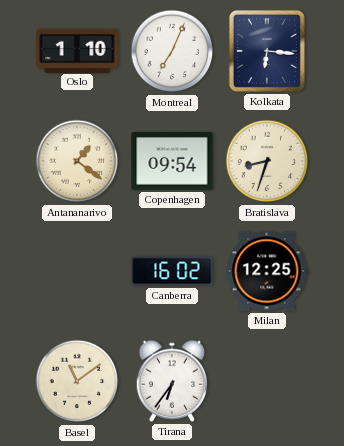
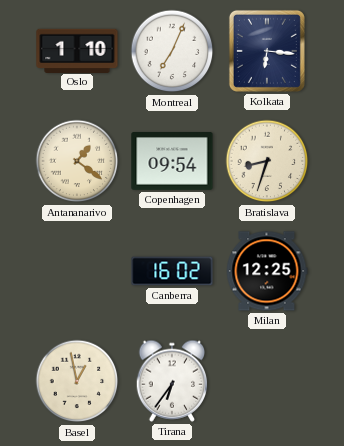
Basel: 11:09 -> 12:58
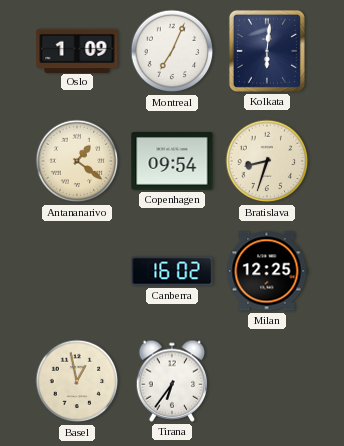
Oslo: 1:10 -> 1:09
Kolkata: 6:16 -> 6:01
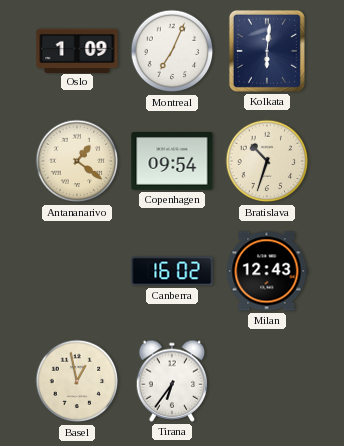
Bratislava: 8:33 -> 10:33
Milan: 12:25 -> 12:43
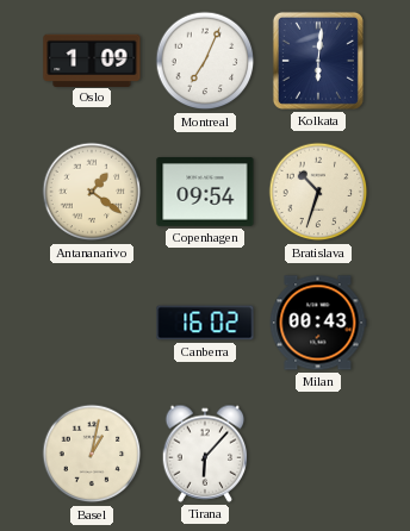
Milan: 12:43 -> 00:43
Basel: 12:58 -> 1:02
Tirana: 6:36 -> 6:07
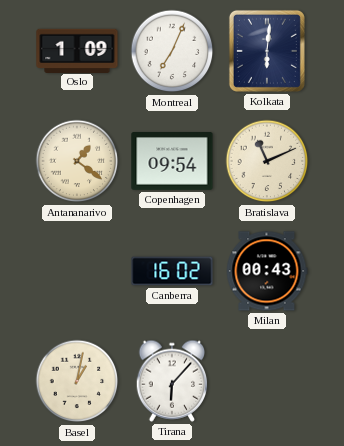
Bratislava: 10:33 -> 11:11
